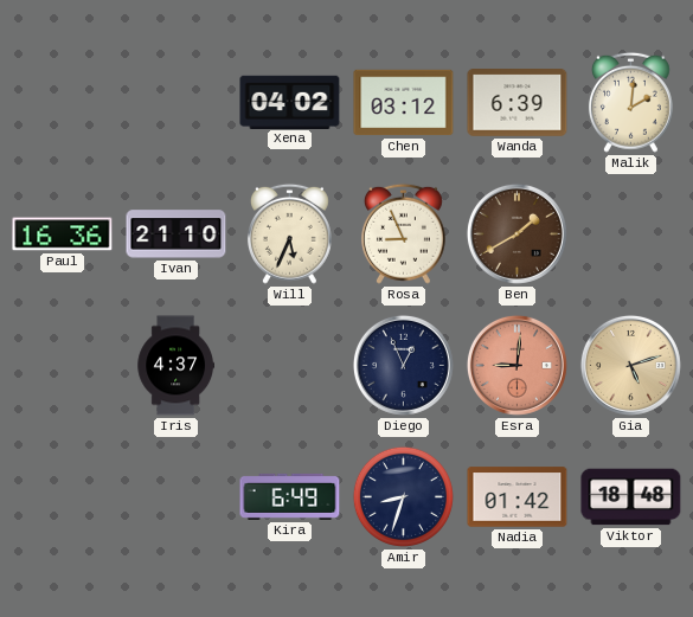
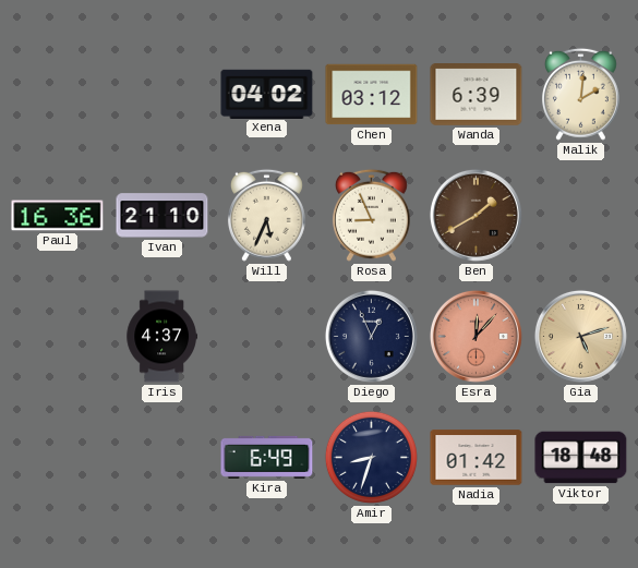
Esra: 9:01 -> 12:07
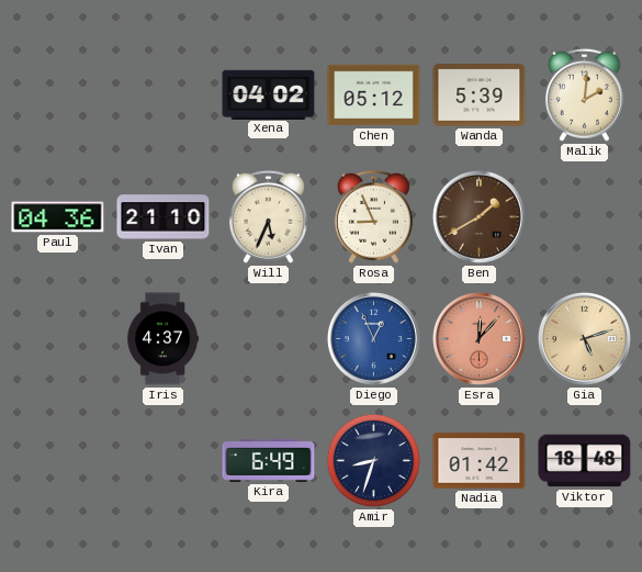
Chen: 03:12 -> 05:12
Wanda: 6:39 -> 5:39
Paul: 16:36 -> 04:36
Diego dial: navy -> blue
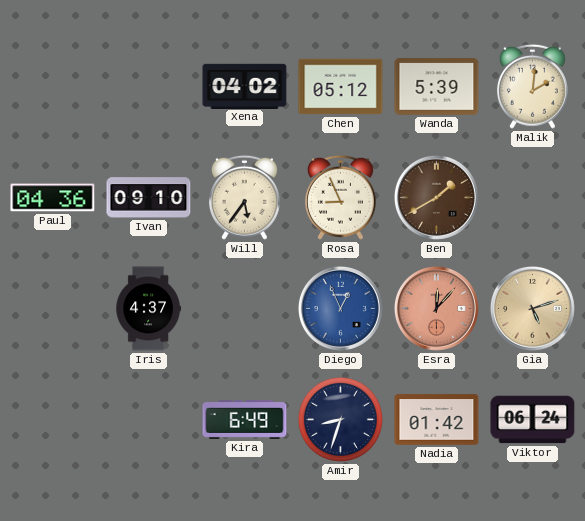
Ivan: 21:10 -> 09:10
Will: 5:34 -> 5:36
Viktor: 18:48 -> 06:24
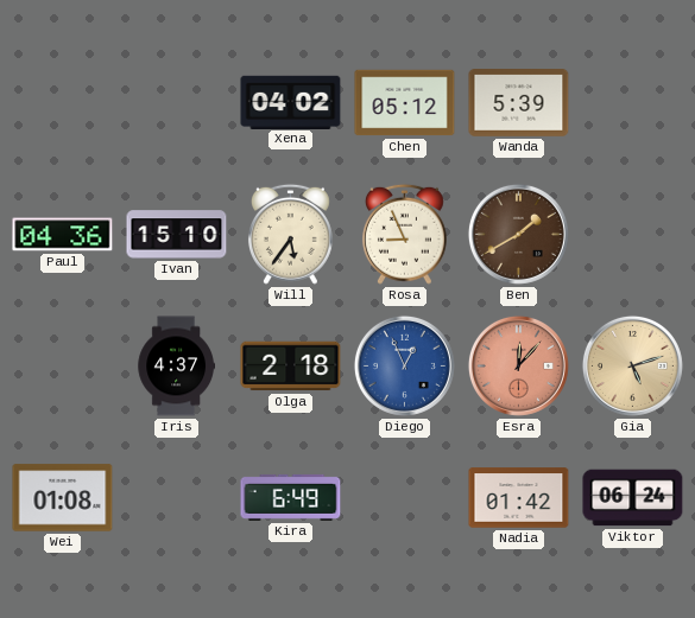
Malik: 2:01 -> none
Ivan: 09:10 -> 15:10
Olga: none -> 2:18
Wei: none -> 01:08
Amir: 8:33 -> none
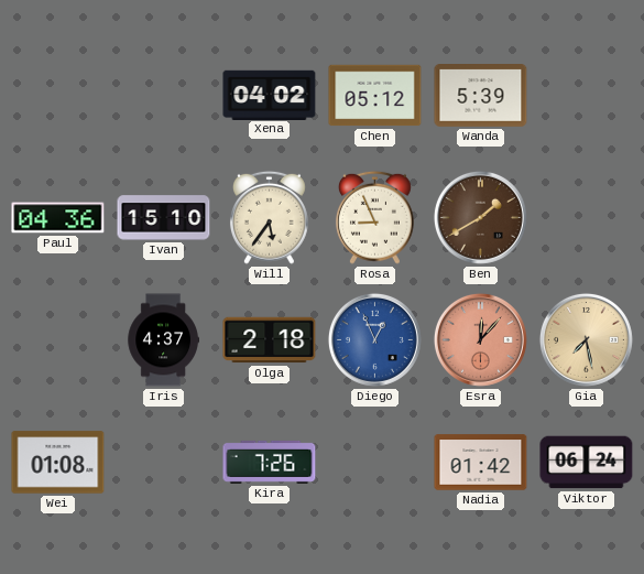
Gia: 5:12 -> 7:28
Kira: 6:49 -> 7:26
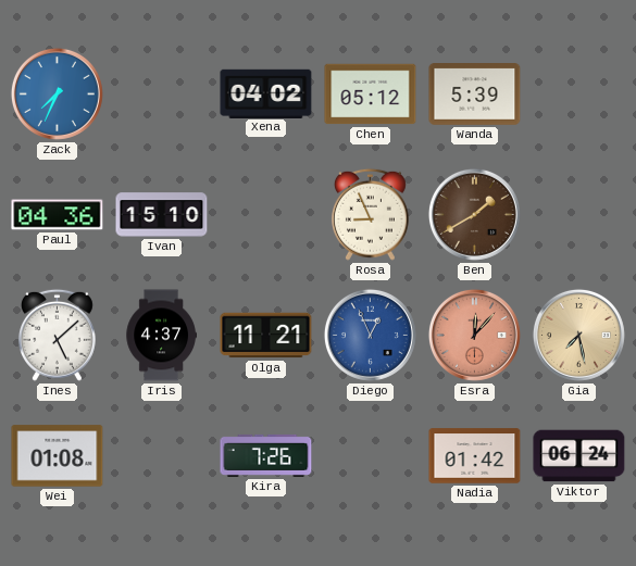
Zack: none -> 7:34
Will: 5:36 -> none
Ines: none -> 5:08
Olga: 2:18 -> 11:21
